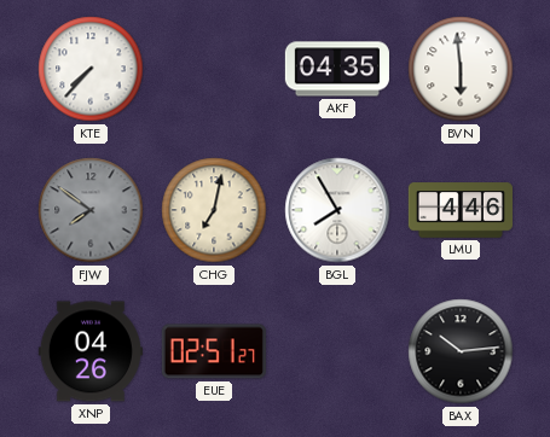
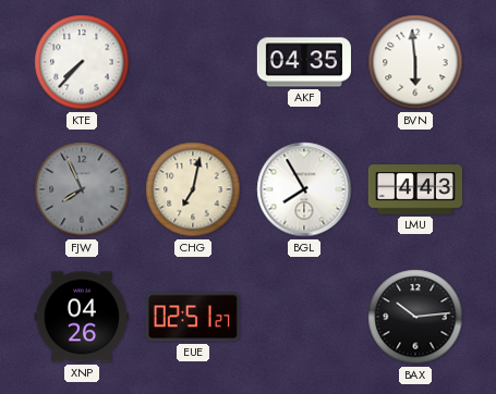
FJW: 7:51 -> 7:56
LMU: 4:46 -> 4:43
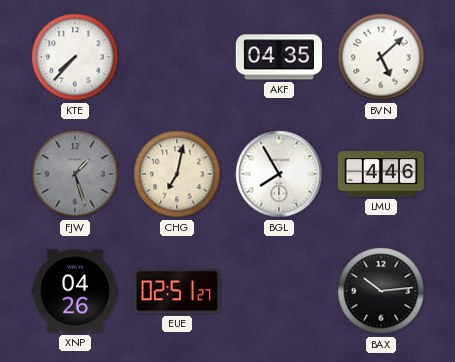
BVN: 5:59 -> 5:08
FJW: 7:56 -> 1:27
LMU: 4:43 -> 4:46
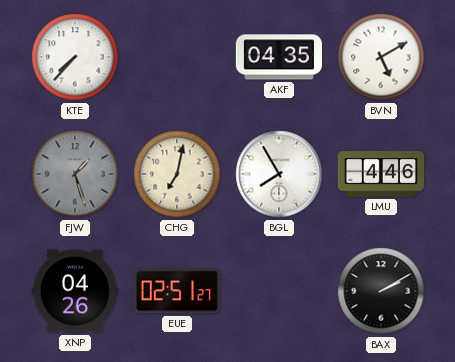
BVN: 5:08 -> 5:10
BAX: 10:14 -> 2:10
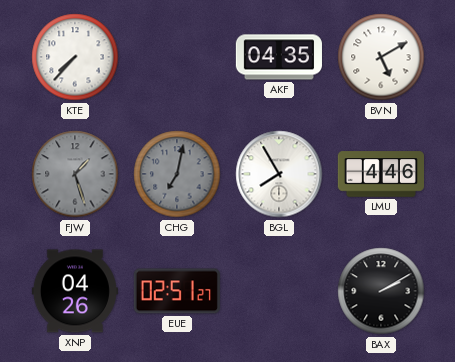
CHG dial: cream -> grey
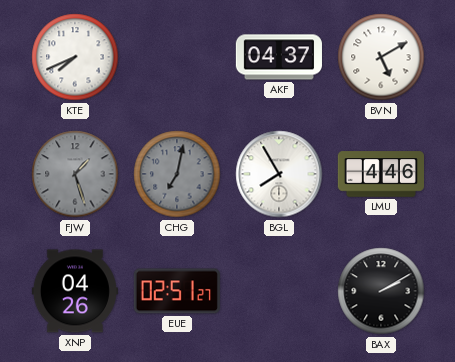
KTE: 7:37 -> 7:41
AKF: 04:35 -> 04:37
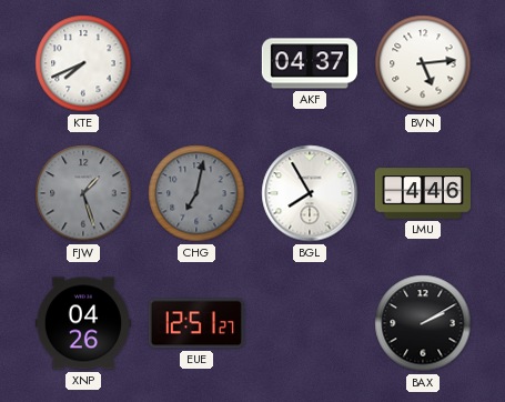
BVN: 5:10 -> 5:14
EUE: 02:51 -> 12:51
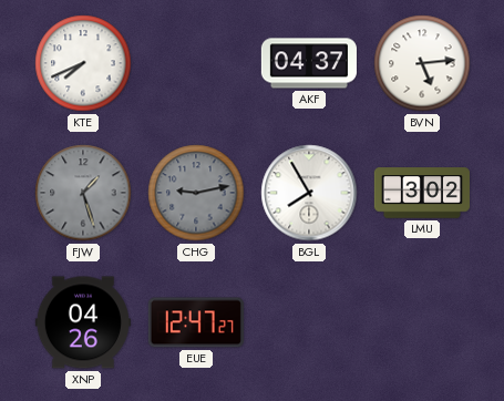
CHG: 7:02 -> 9:13
LMU: 4:46 -> 3:02
EUE: 12:51 -> 12:47
BAX: 2:10 -> none
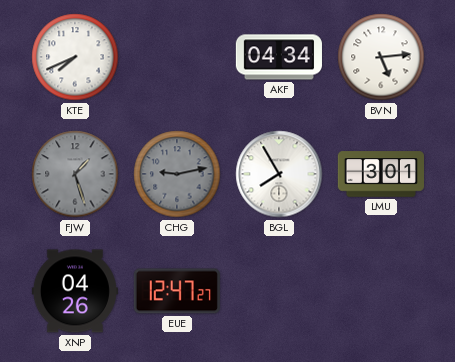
AKF: 04:37 -> 04:34
LMU: 3:02 -> 3:01
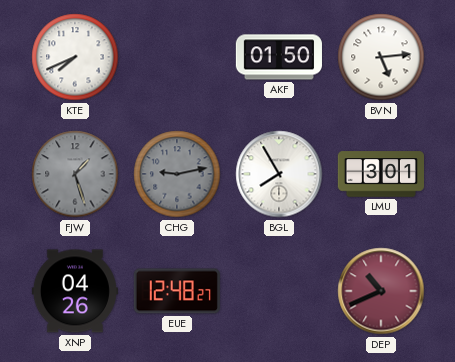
AKF: 04:34 -> 01:50
EUE: 12:47 -> 12:48
DEP: none -> 10:41
